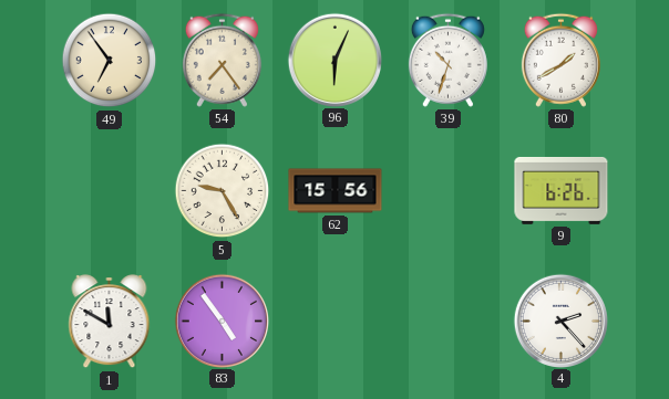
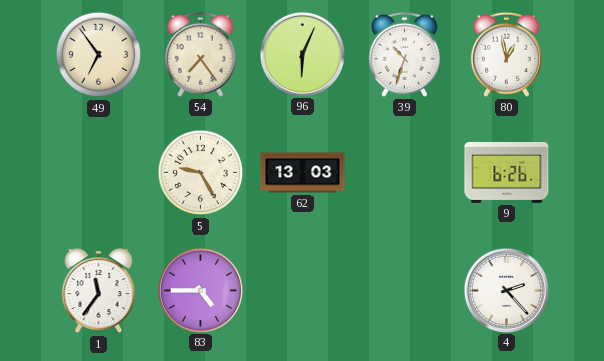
80: 1:40 -> 12:58
62: 15:56 -> 13:03
1: 11:50 -> 11:36
83: 4:54 -> 4:45
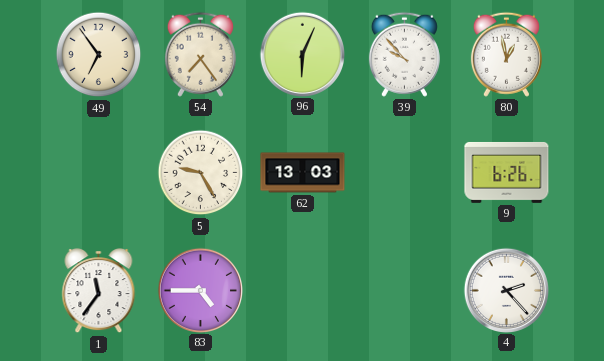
39: 10:33 -> 9:53
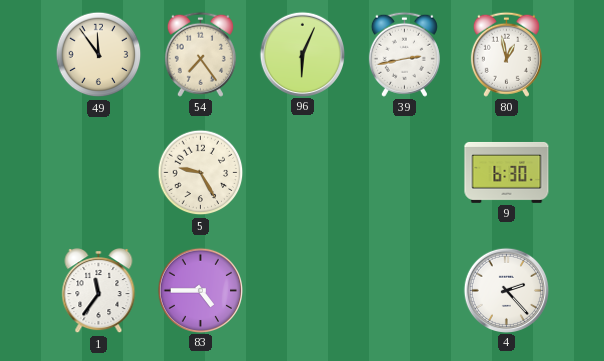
49: 6:54 -> 11:54
39: 9:53 -> 2:43
62: 13:03 -> none
9: 6:26 -> 6:30
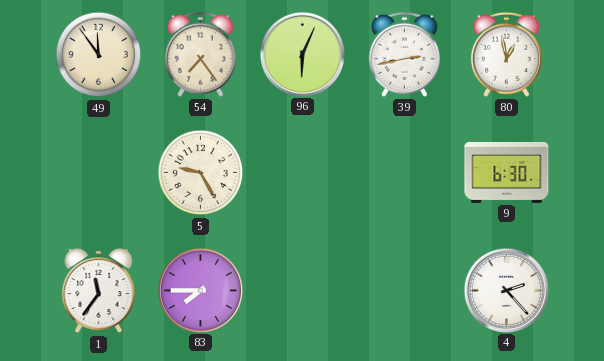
83: 4:45 -> 7:45
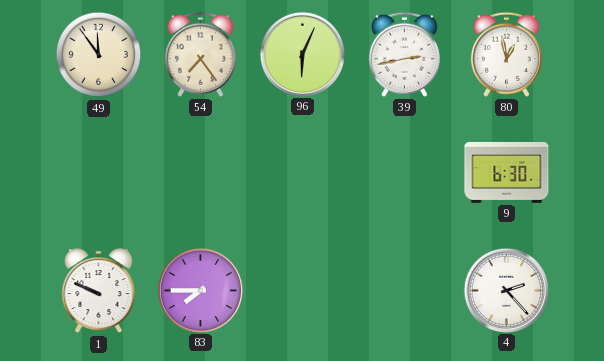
5: 9:25 -> none
1: 11:36 -> 9:49
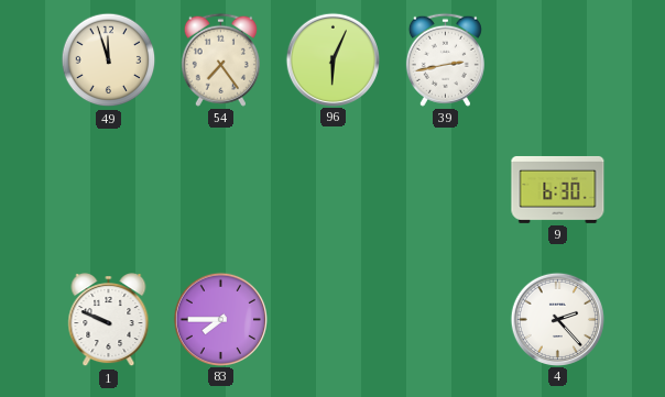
49: 11:54 -> 11:57
80: 12:58 -> none
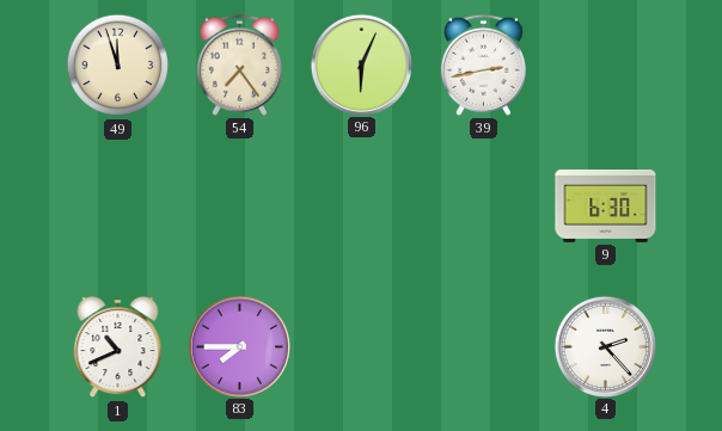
1: 9:49 -> 10:41
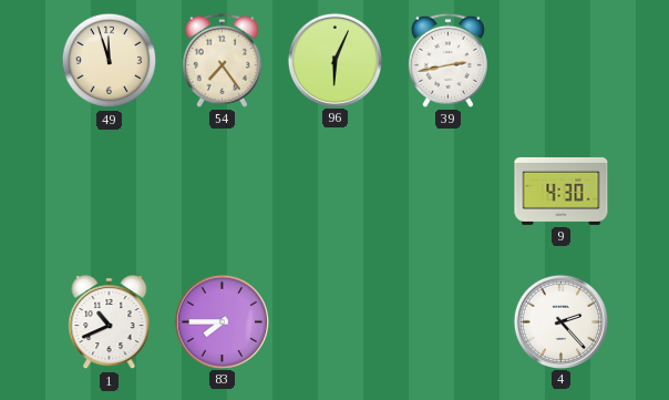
9: 6:30 -> 4:30
